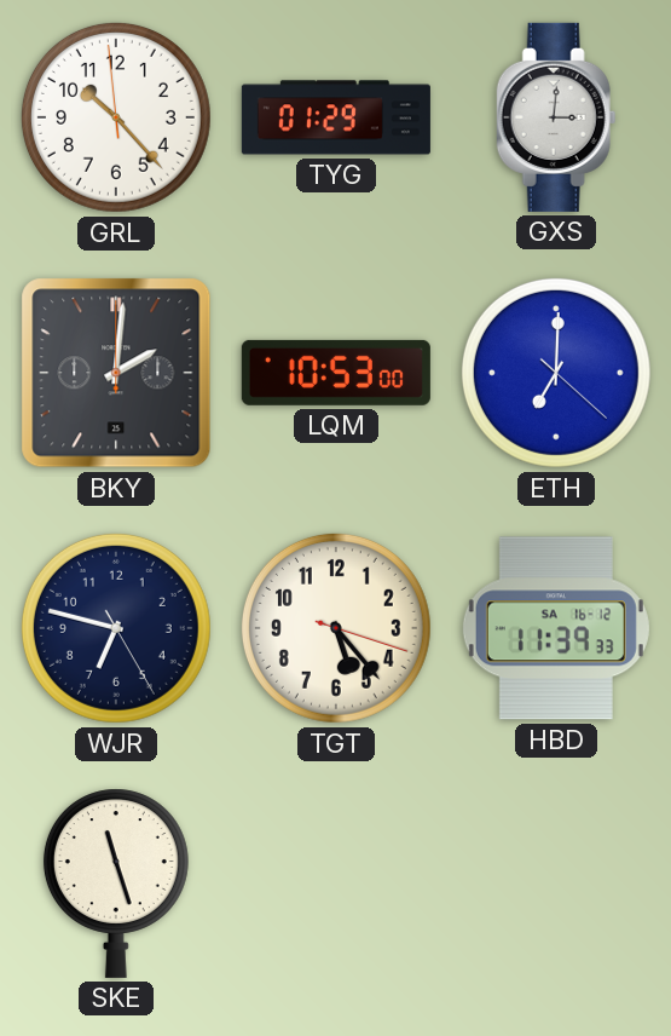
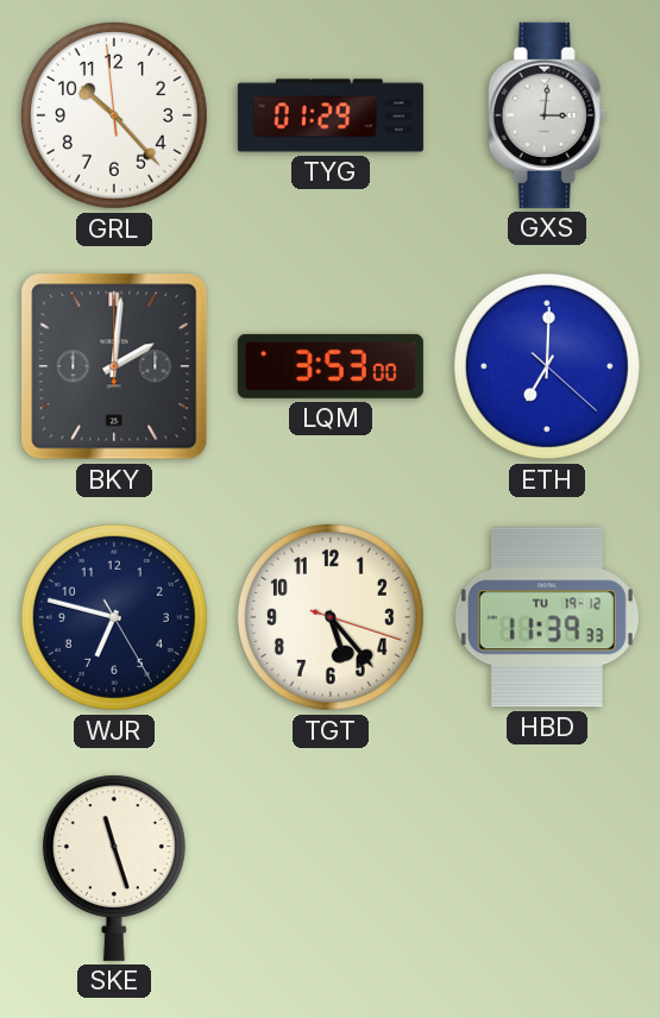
LQM: 10:53 -> 3:53
HBD date: SA 16-12 -> TU 19-12
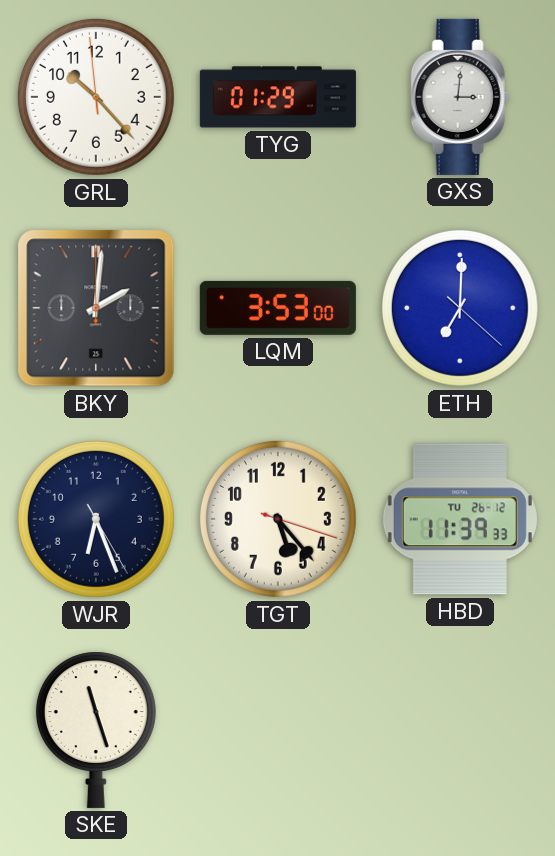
WJR: 6:47 -> 6:26
HBD date: TU 19-12 -> TU 26-12
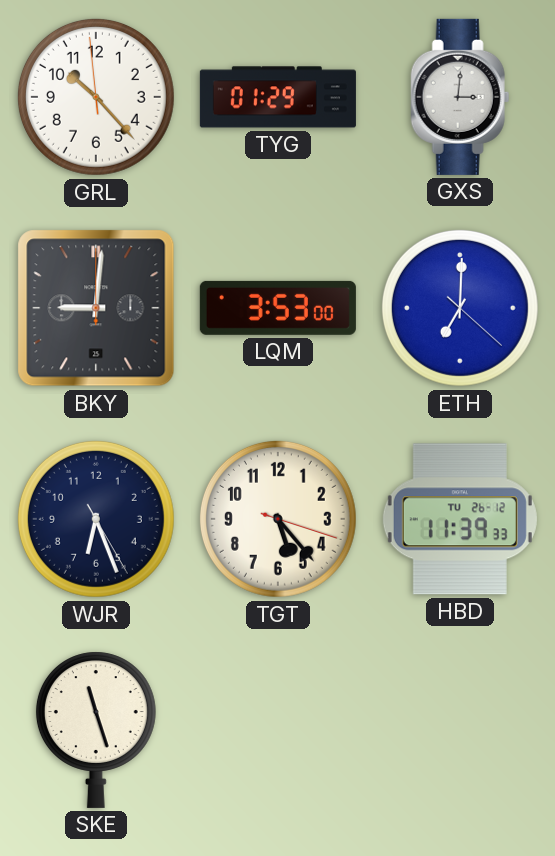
BKY: 2:01 -> 9:01
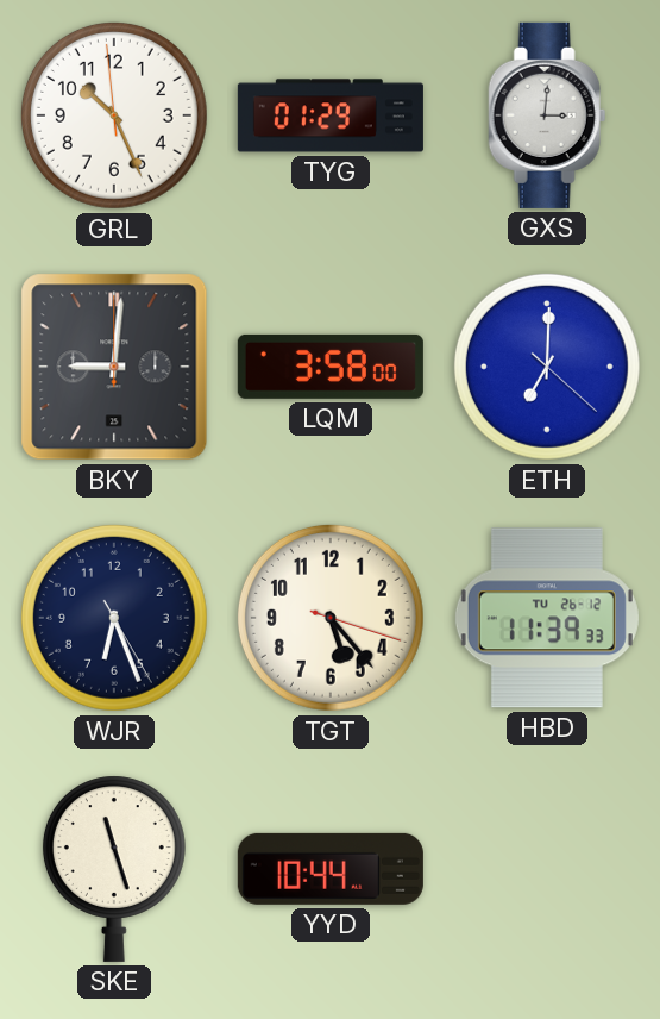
GRL: 10:22 -> 10:25
LQM: 3:53 -> 3:58
YYD: none -> 10:44
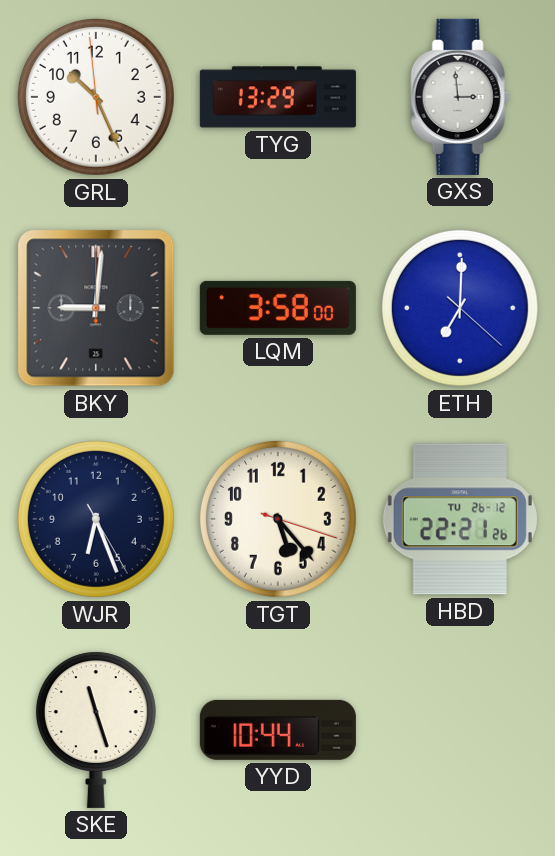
TYG: 01:29 -> 13:29
GXS: 3:01 -> 2:59
HBD: 11:39 -> 22:21
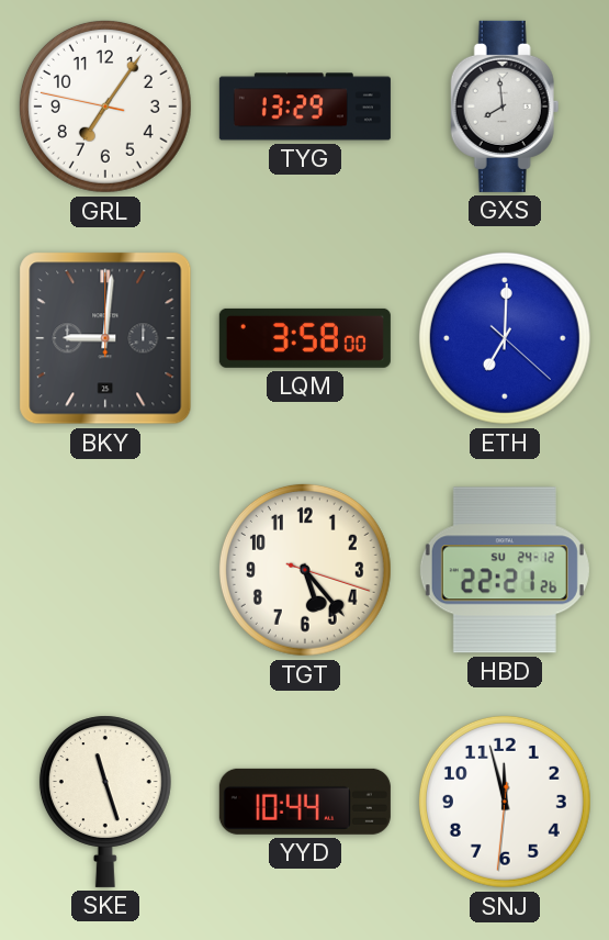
GRL: 10:25 -> 7:05
GXS: 2:59 -> 7:59
WJR: 6:26 -> none
HBD date: TU 26-12 -> SU 24-12
SNJ: none -> 11:57
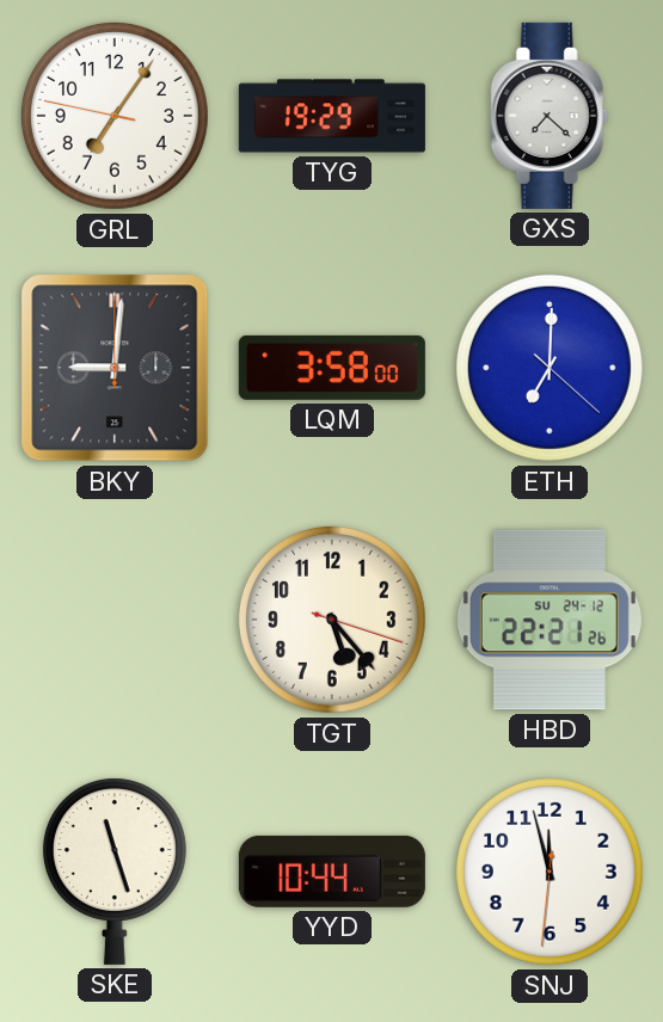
TYG: 13:29 -> 19:29
GXS: 7:59 -> 7:22
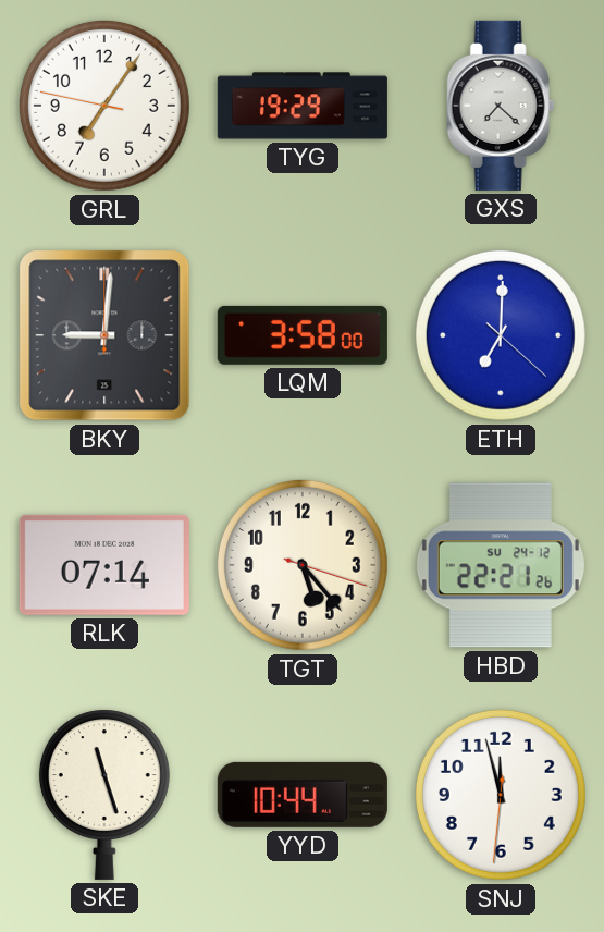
RLK: none -> 07:14
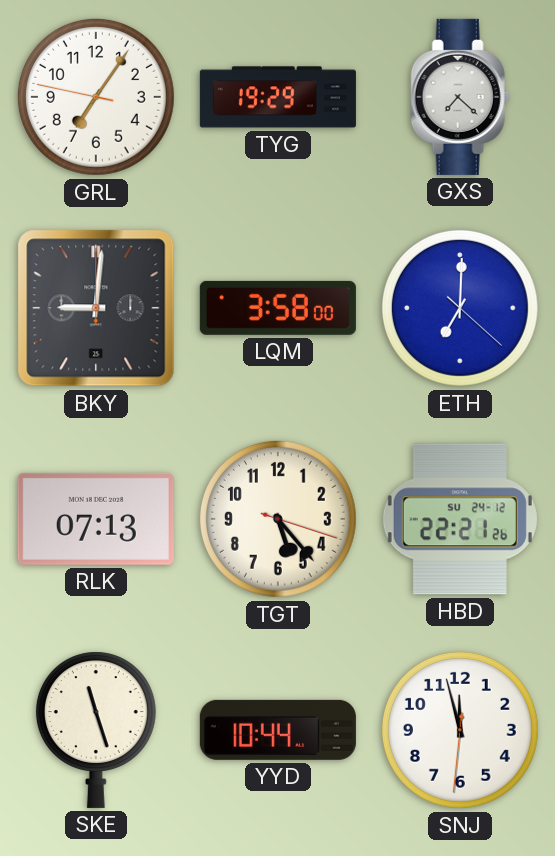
RLK: 07:14 -> 07:13
